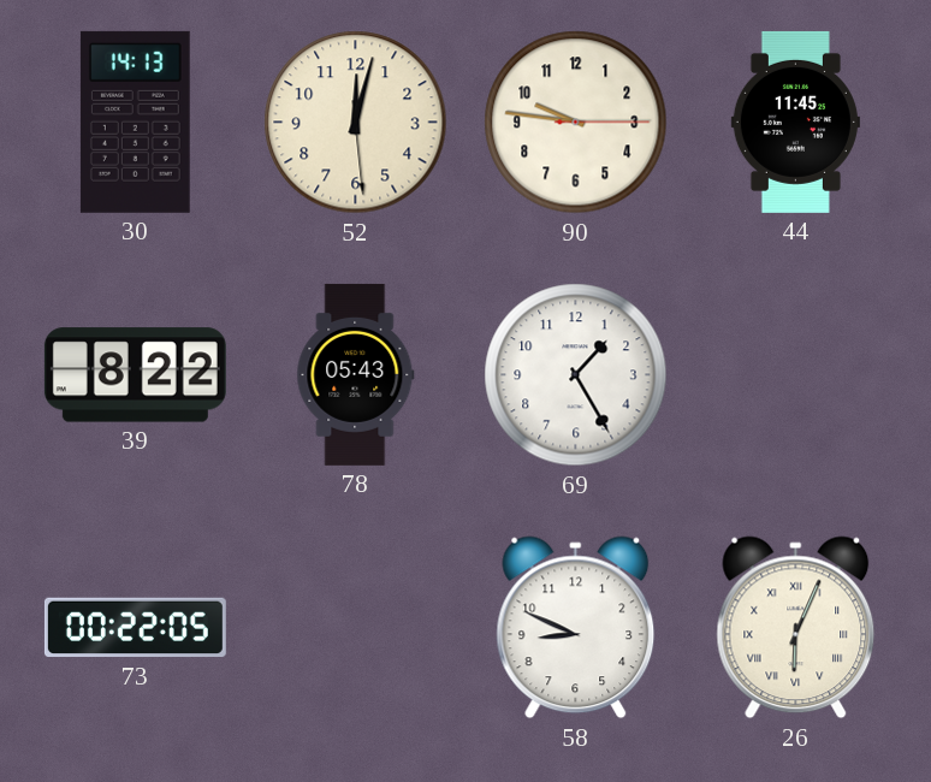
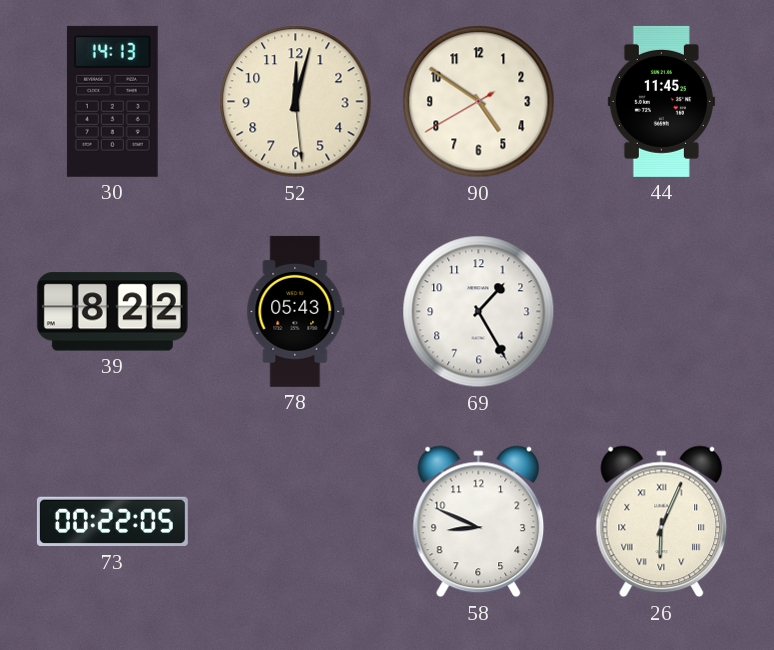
90: 9:46 -> 4:50
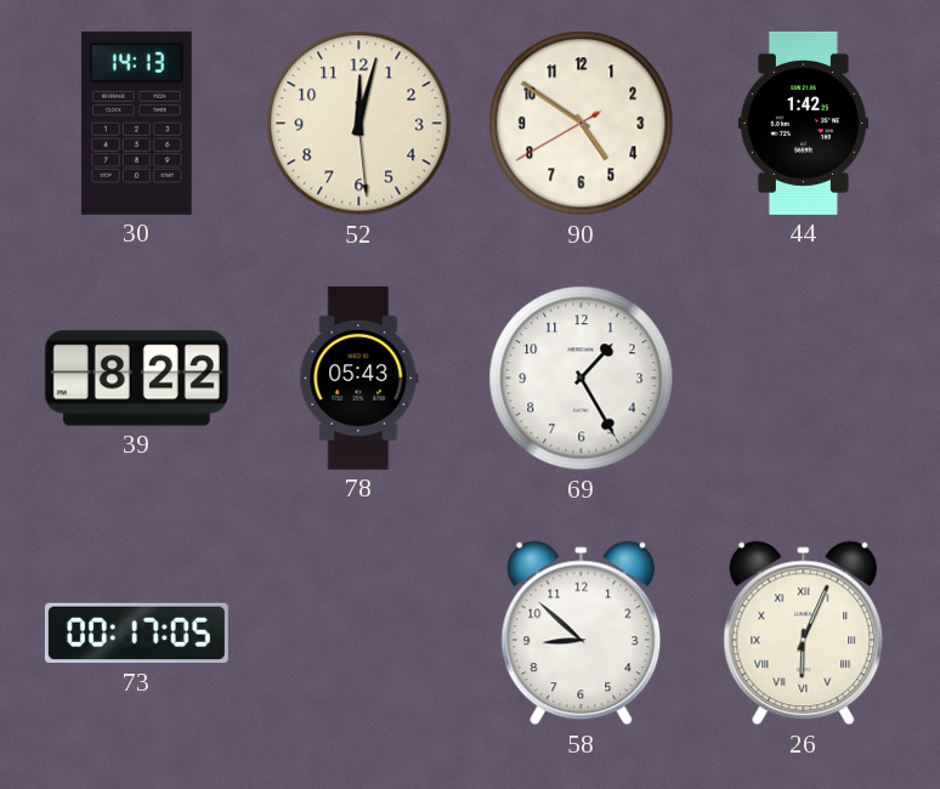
44: 11:45 -> 1:42
73: 00:22 -> 00:17
58: 8:49 -> 8:52
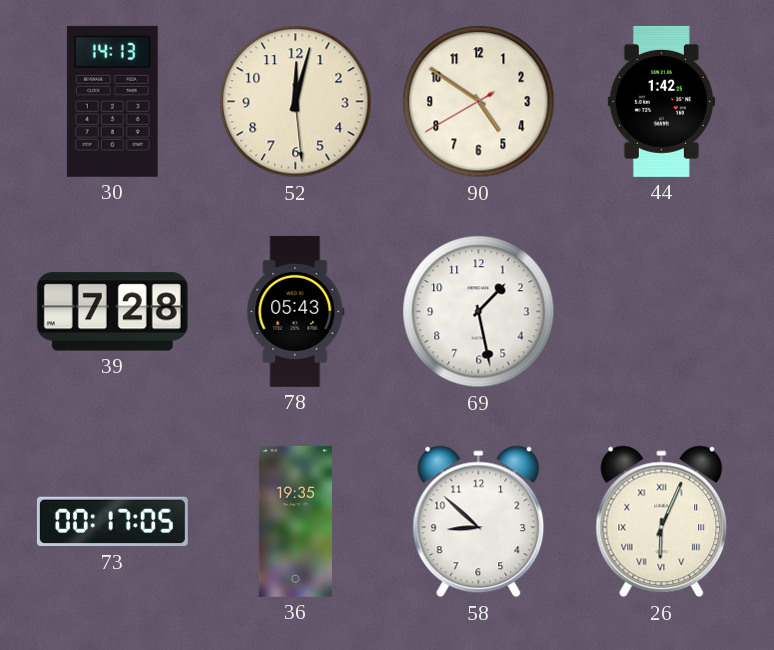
39: 8:22 -> 7:28
69: 1:25 -> 1:28
36: none -> 19:35
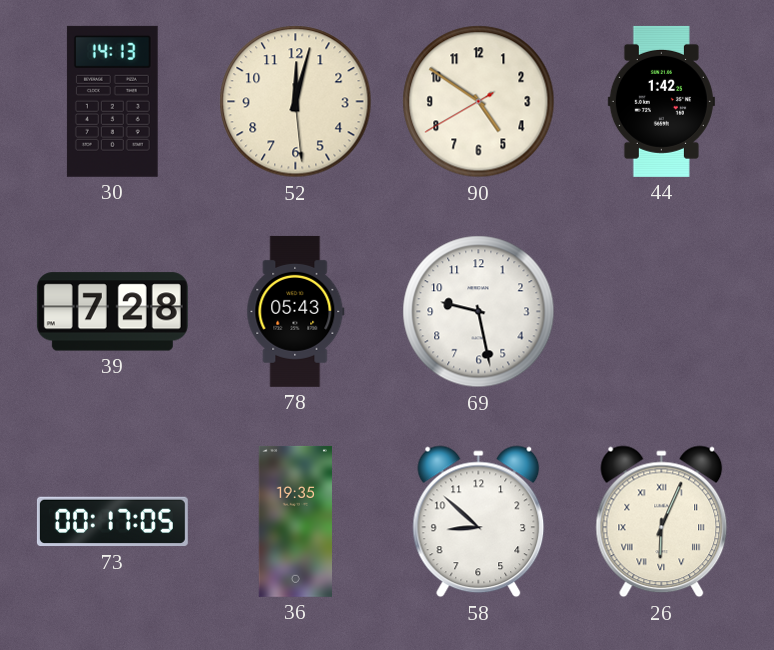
69: 1:28 -> 9:28
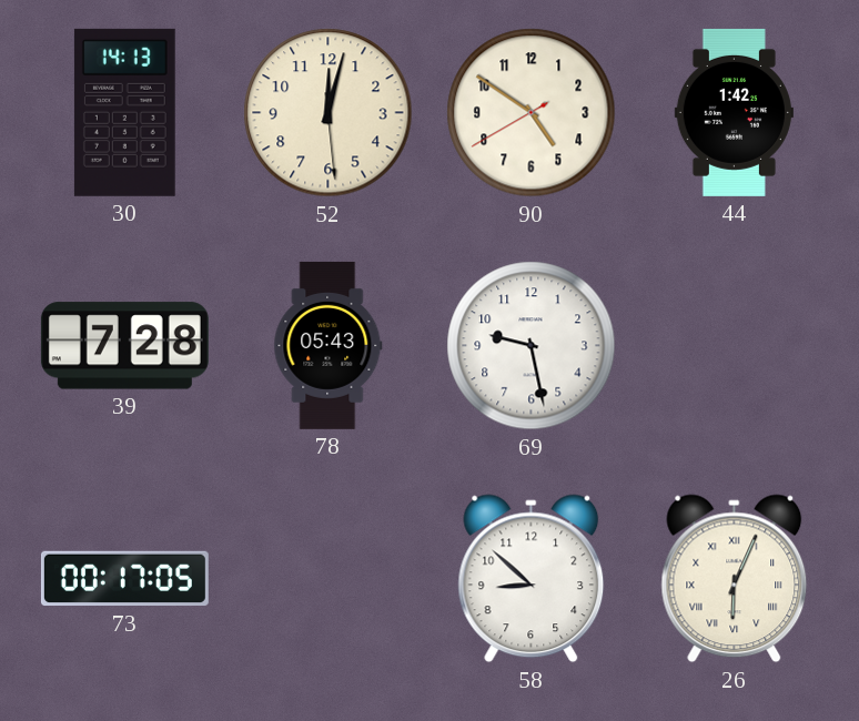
36: 19:35 -> none
